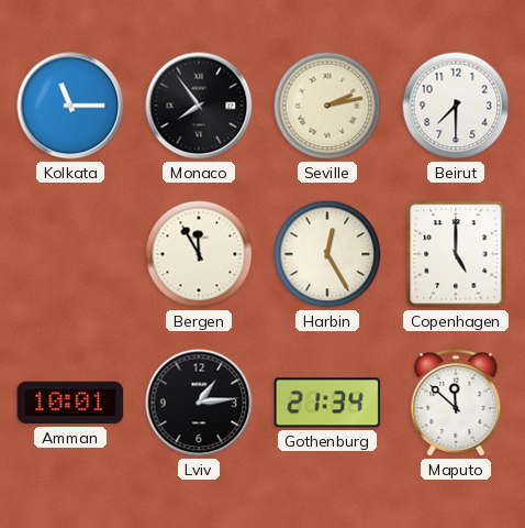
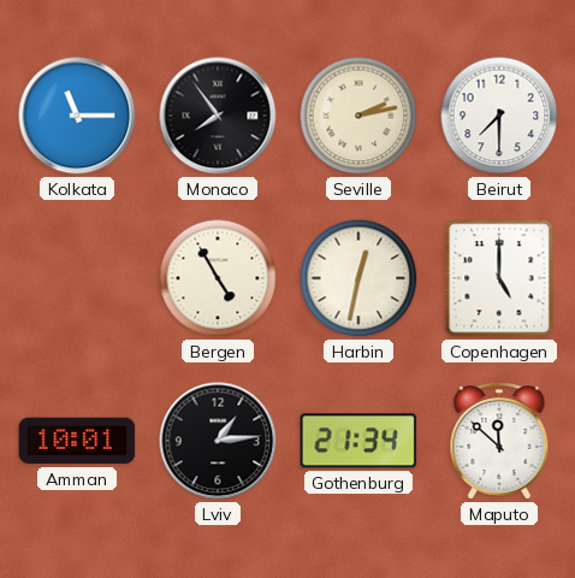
Bergen: 11:55 -> 4:55
Harbin: 12:25 -> 12:32
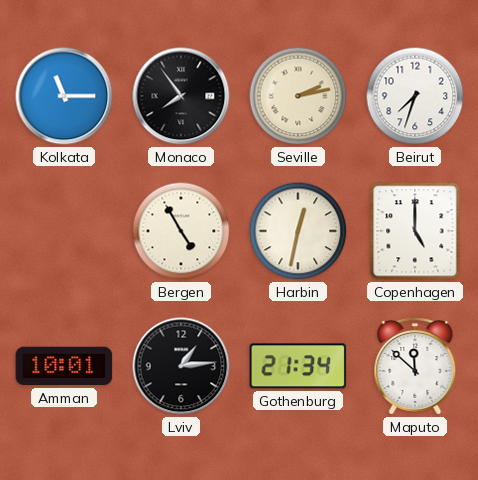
Beirut: 7:30 -> 7:33
